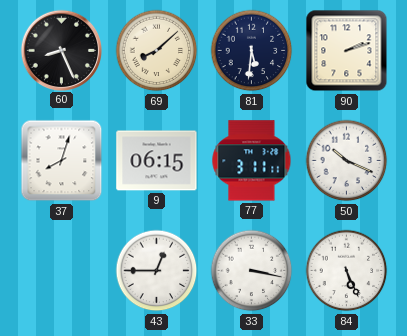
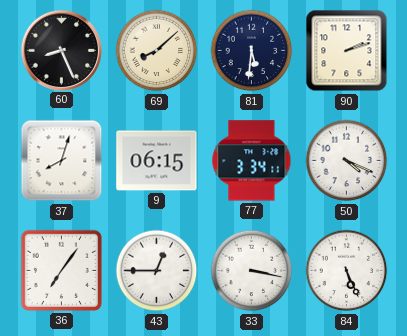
77: 3:11 -> 3:34
50: 10:19 -> 4:19
36: none -> 7:06
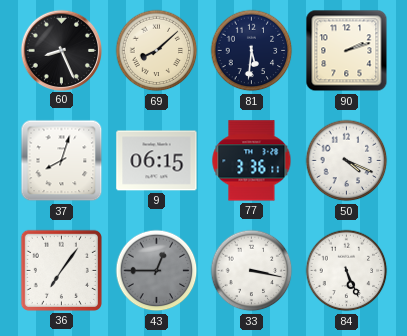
77: 3:34 -> 3:36
43 dial: white -> grey
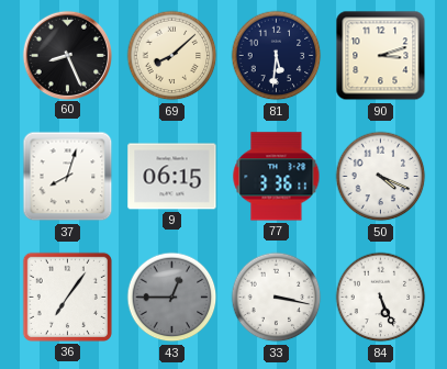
90: 2:12 -> 3:12
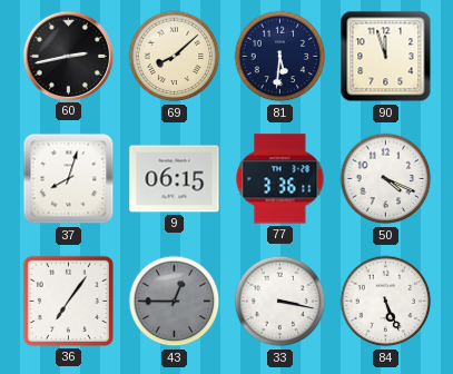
60: 8:26 -> 2:43
90: 3:12 -> 11:57
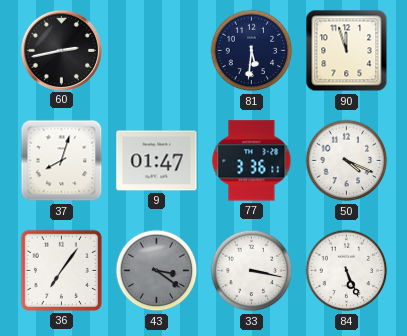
69: 8:08 -> none
9: 06:15 -> 01:47
43: 12:45 -> 3:21
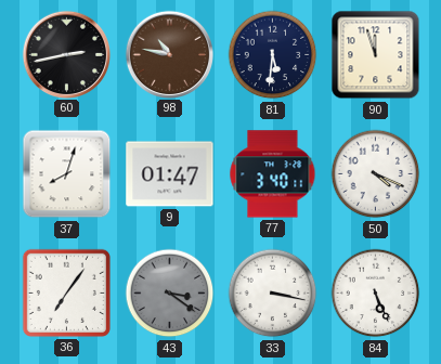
98: none -> 10:47
77: 3:36 -> 3:40
